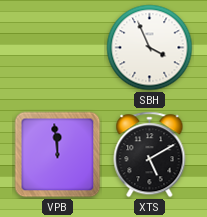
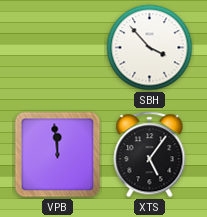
SBH: 3:56 -> 3:53
XTS: 5:10 -> 5:06
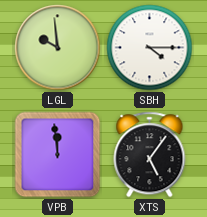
LGL: none -> 9:59
SBH: 3:53 -> 4:15
